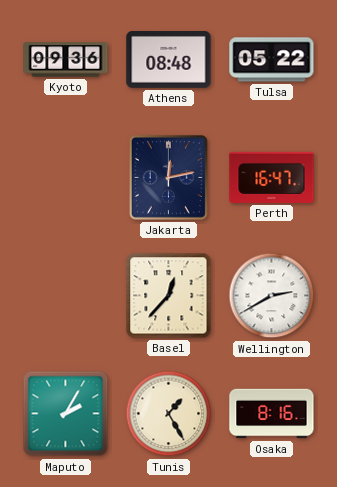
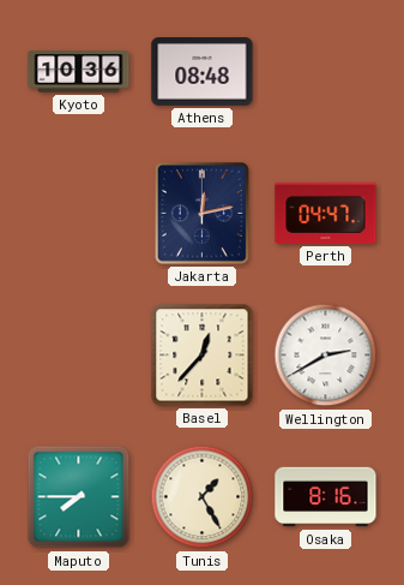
Kyoto: 09:36 -> 10:36
Tulsa: 05:22 -> none
Perth: 16:47 -> 04:47
Maputo: 2:05 -> 7:45
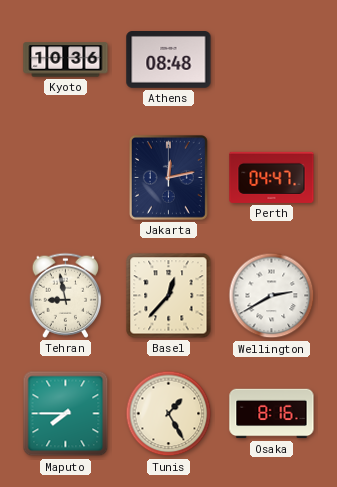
Tehran: none -> 8:58
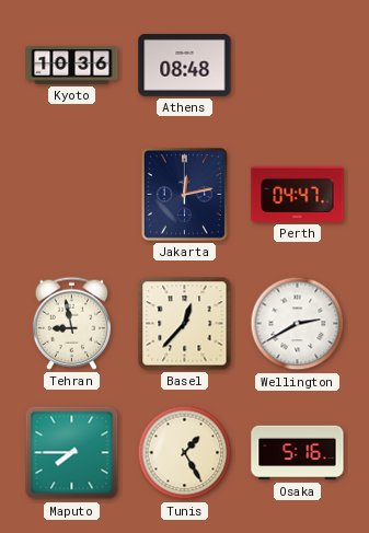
Osaka: 8:16 -> 5:16
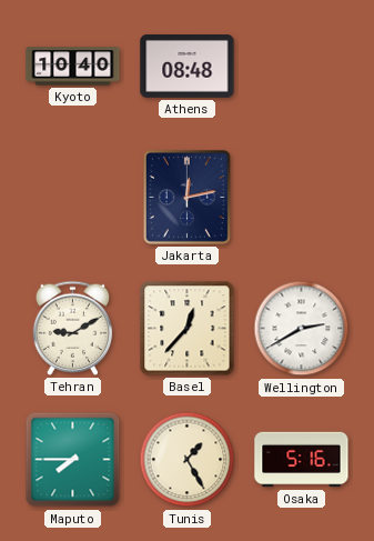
Kyoto: 10:36 -> 10:40
Perth: 04:47 -> none
Tehran: 8:58 -> 9:10
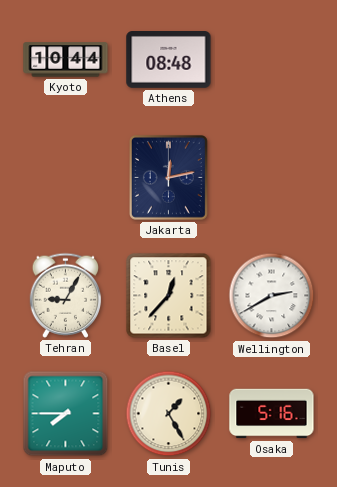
Kyoto: 10:40 -> 10:44
Tehran: 9:10 -> 9:05
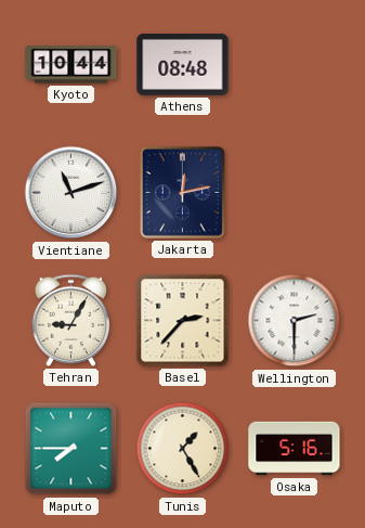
Vientiane: none -> 11:12
Basel: 12:37 -> 2:37
Wellington: 2:40 -> 2:30
